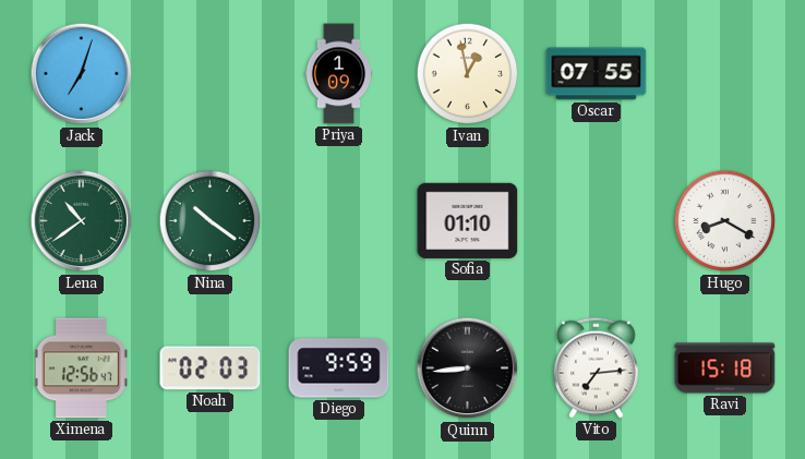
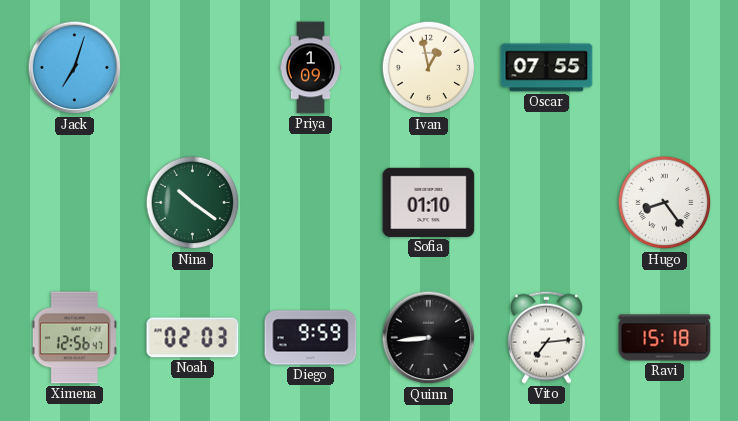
Lena: 10:39 -> none
Hugo: 8:20 -> 8:24
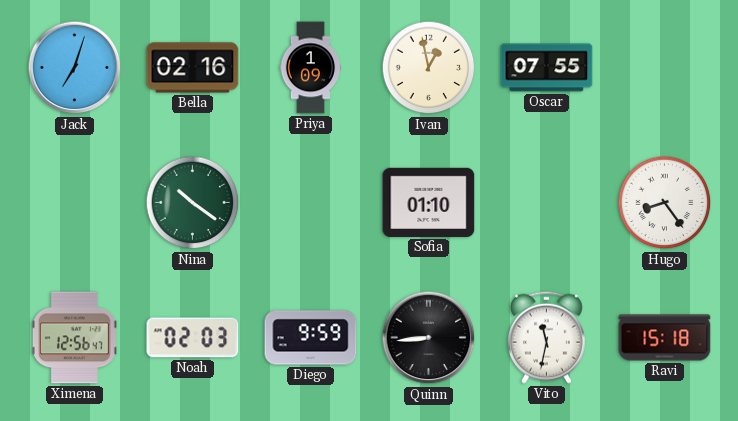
Bella: none -> 02:16
Vito: 7:14 -> 11:32
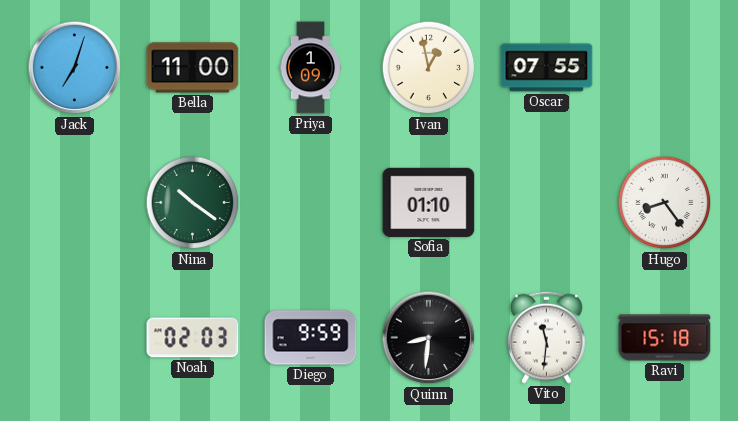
Bella: 02:16 -> 11:00
Ximena: 12:56 -> none
Quinn: 8:44 -> 8:31
Vito: 11:32 -> 11:31
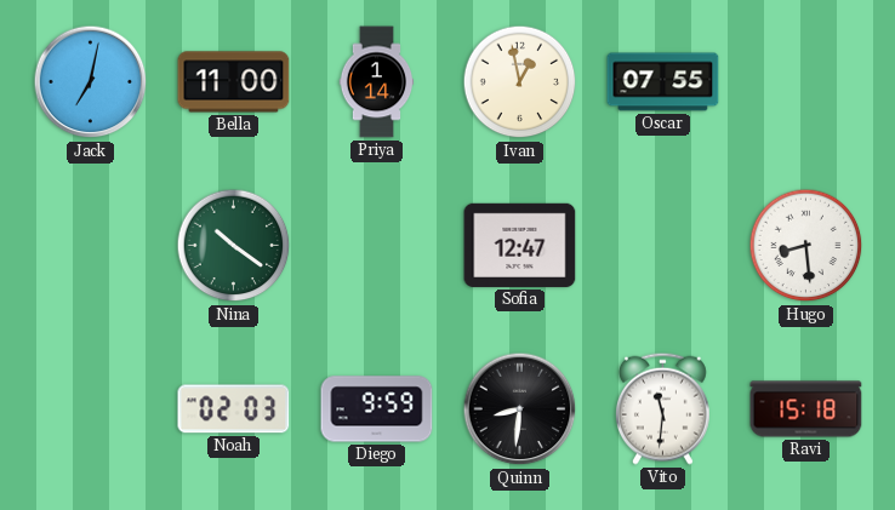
Jack: 7:03 -> 7:02
Priya: 1:09 -> 1:14
Sofia: 01:10 -> 12:47
Hugo: 8:24 -> 8:29
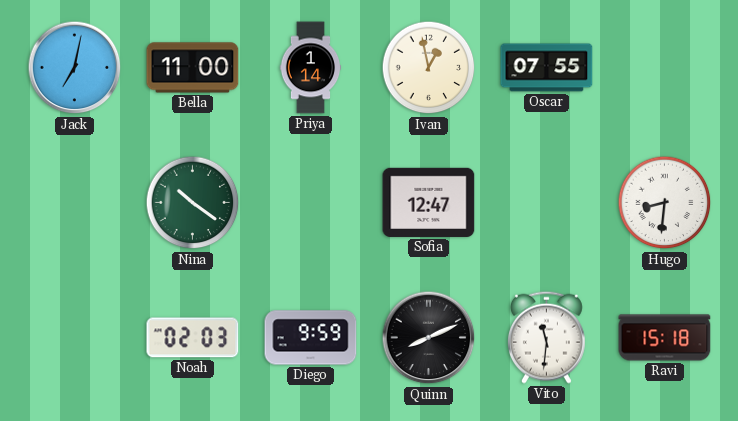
Hugo: 8:29 -> 8:31
Quinn: 8:31 -> 8:11
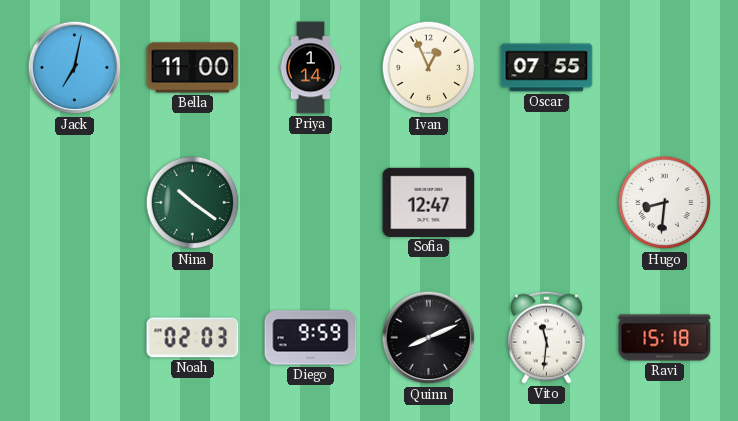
Ivan: 12:58 -> 12:56
